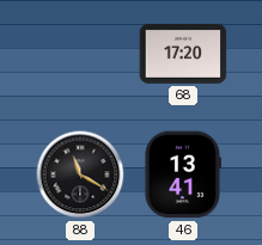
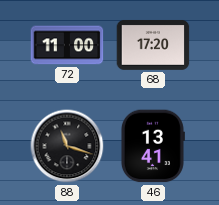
72: none -> 11:00
88: 11:20 -> 11:18
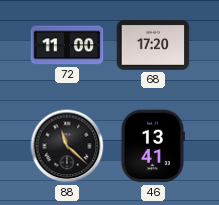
88: 11:18 -> 11:22
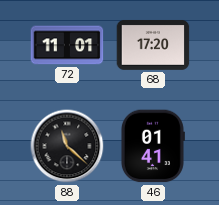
72: 11:00 -> 11:01
46: 13:41 -> 01:41
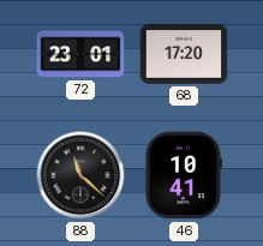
72: 11:01 -> 23:01
46: 01:41 -> 10:41
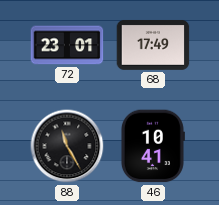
68: 17:20 -> 17:49
88: 11:22 -> 11:25
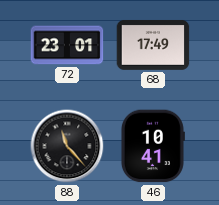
88: 11:25 -> 11:23
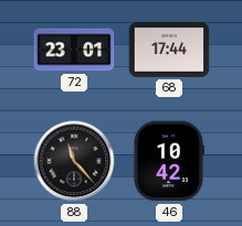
68: 17:49 -> 17:44
46: 10:41 -> 10:42
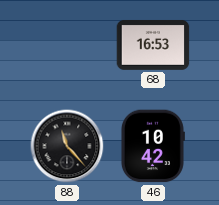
72: 23:01 -> none
68: 17:44 -> 16:53
